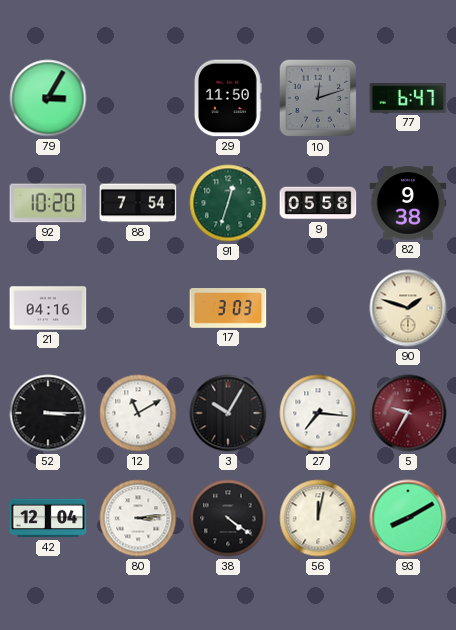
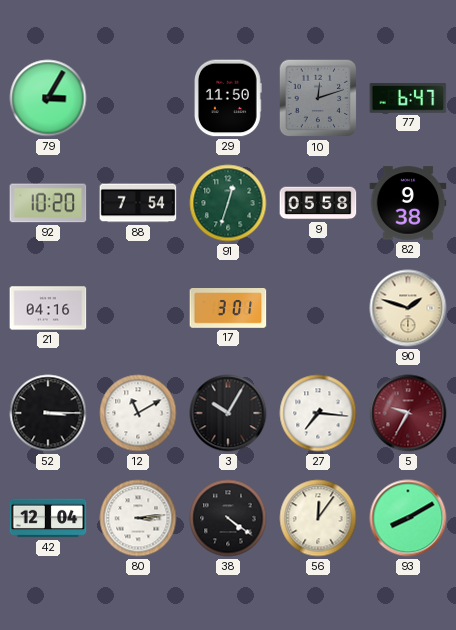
17: 3:03 -> 3:01
56: 12:02 -> 12:06
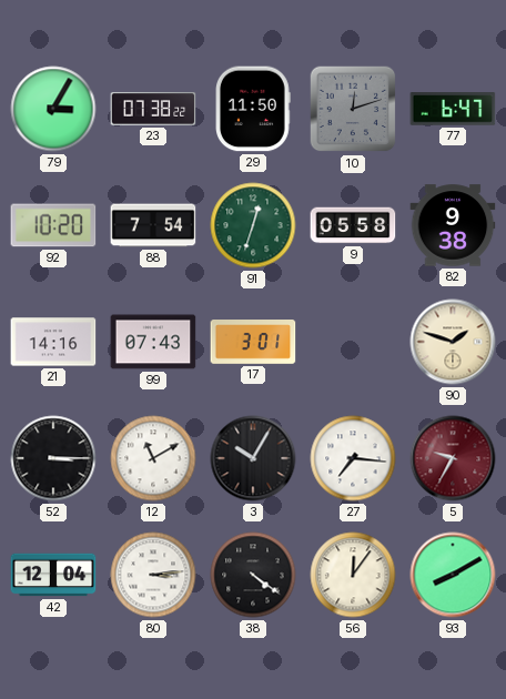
23: none -> 07:38
21: 04:16 -> 14:16
99: none -> 07:43
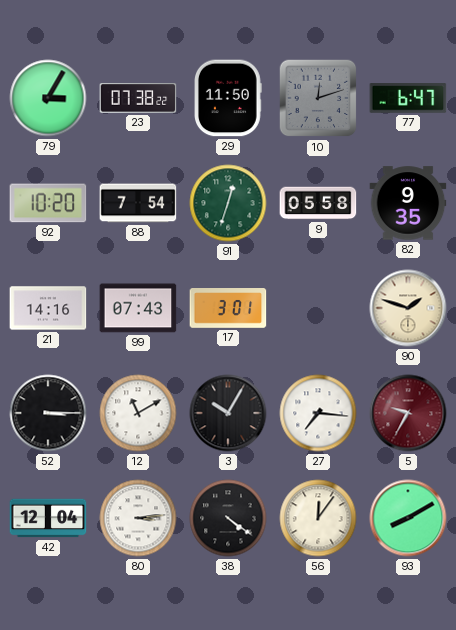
82: 9:38 -> 9:35
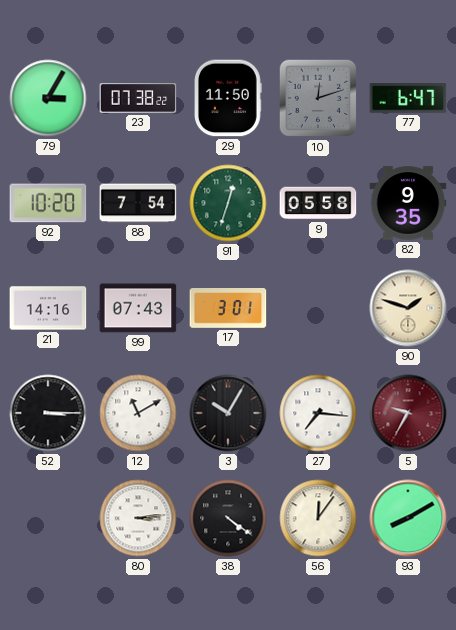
42: 12:04 -> none
